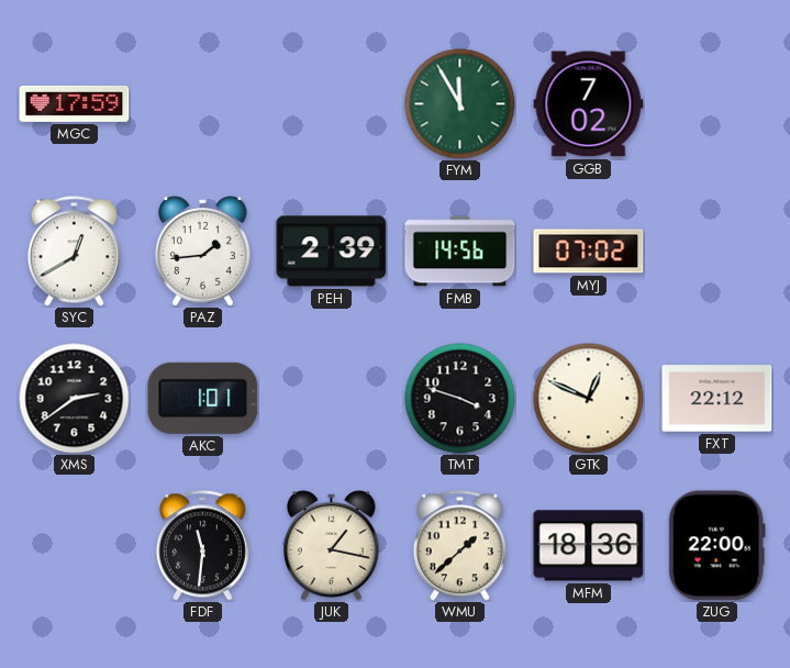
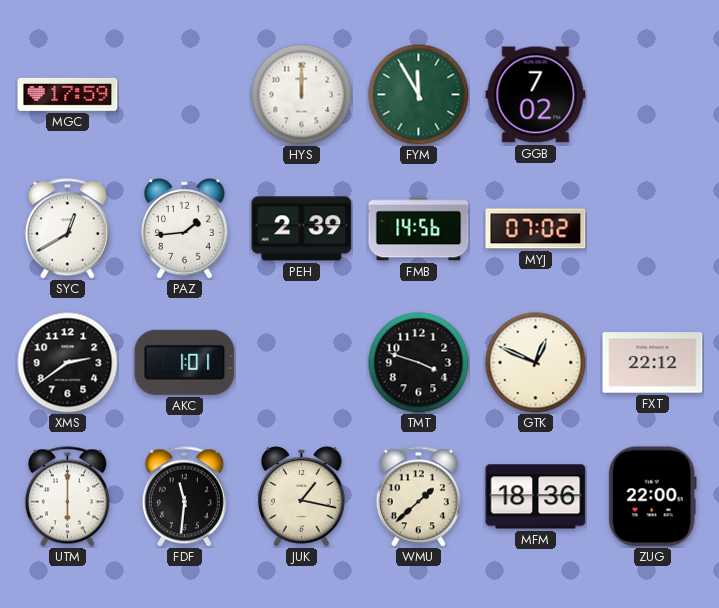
HYS: none -> 12:00
UTM: none -> 6:00
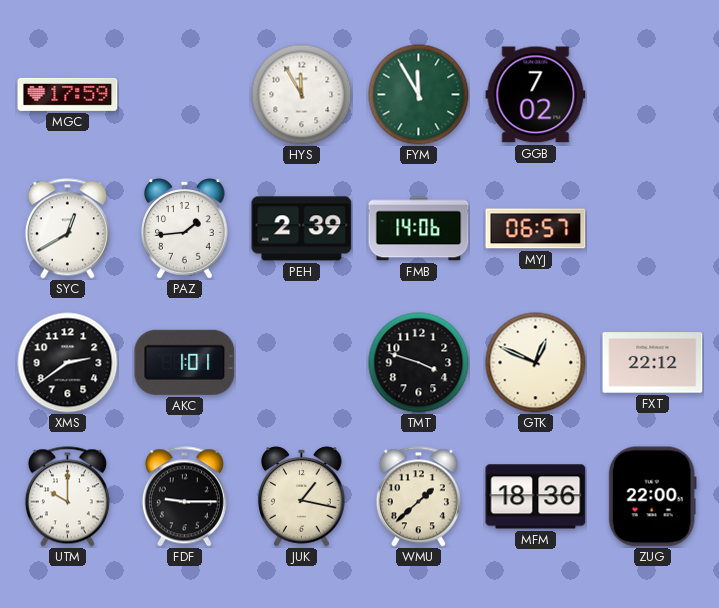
HYS: 12:00 -> 11:55
FMB: 14:56 -> 14:06
MYJ: 07:02 -> 06:57
UTM: 6:00 -> 10:00
FDF: 11:31 -> 9:15
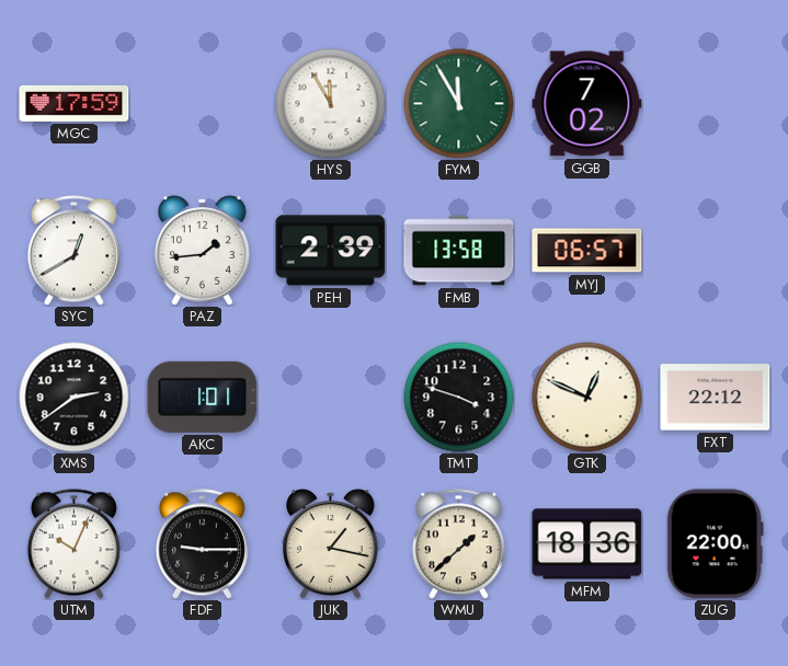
FMB: 14:06 -> 13:58
UTM: 10:00 -> 10:04
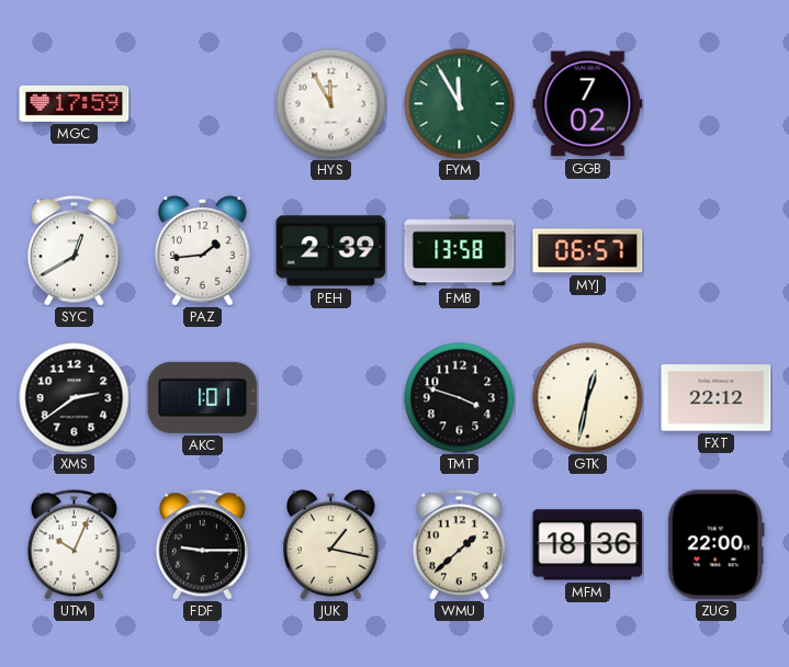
GTK: 12:49 -> 12:32
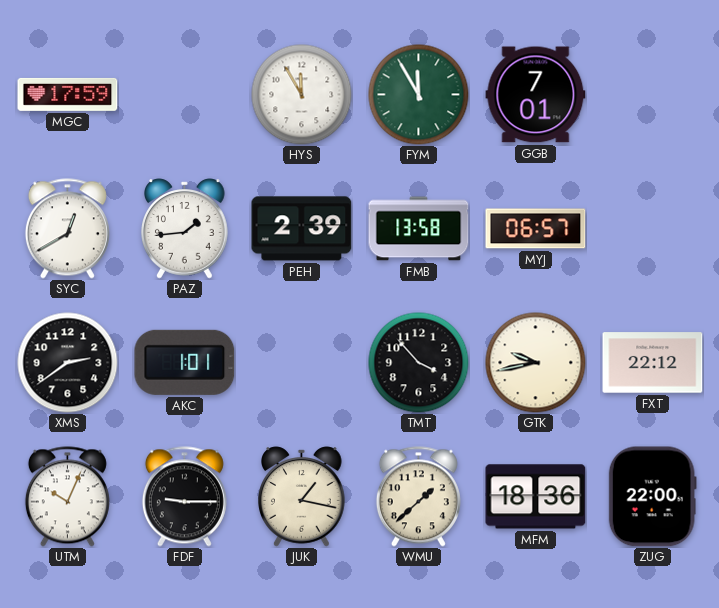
GGB: 7:02 -> 7:01
TMT: 3:48 -> 3:53
GTK: 12:32 -> 9:43
